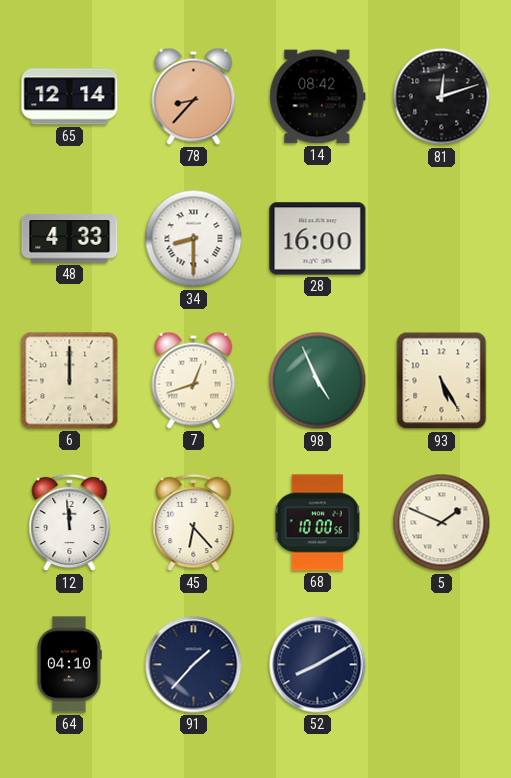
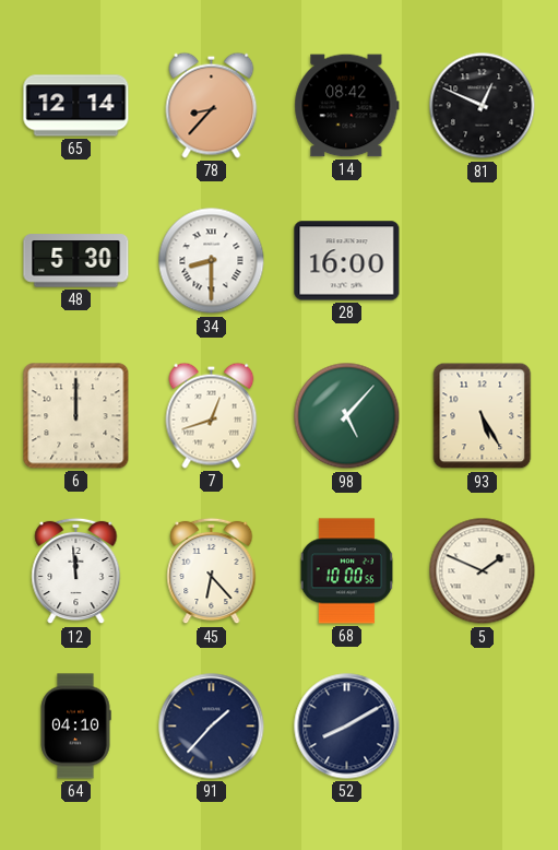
81: 12:12 -> 12:49
48: 4:33 -> 5:30
98: 4:56 -> 5:07
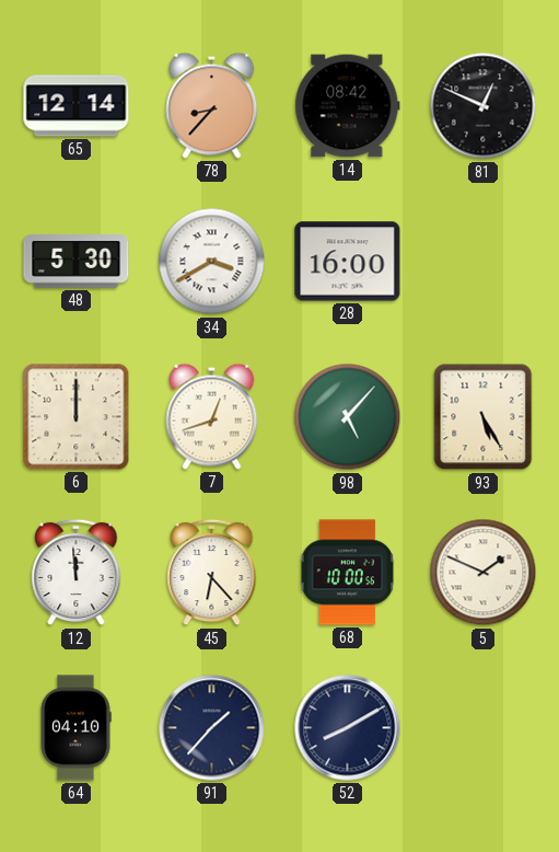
34: 8:30 -> 3:40
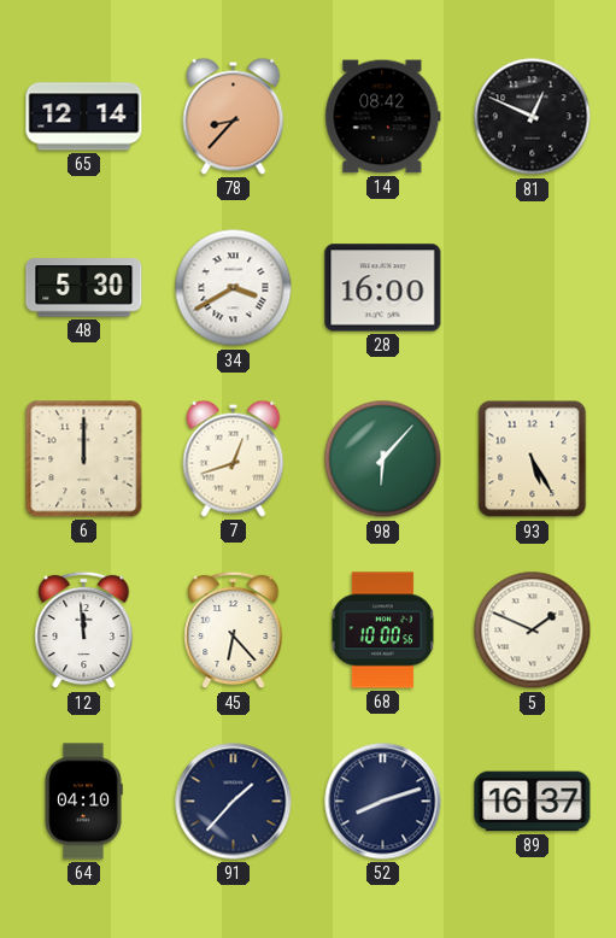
98: 5:07 -> 6:07
52: 8:10 -> 8:12
89: none -> 16:37
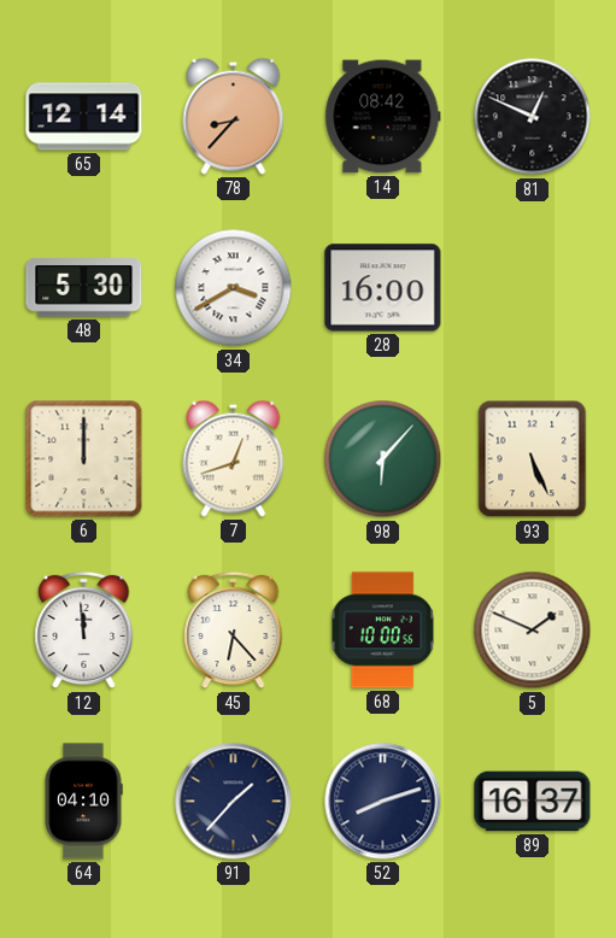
93: 5:25 -> 5:26
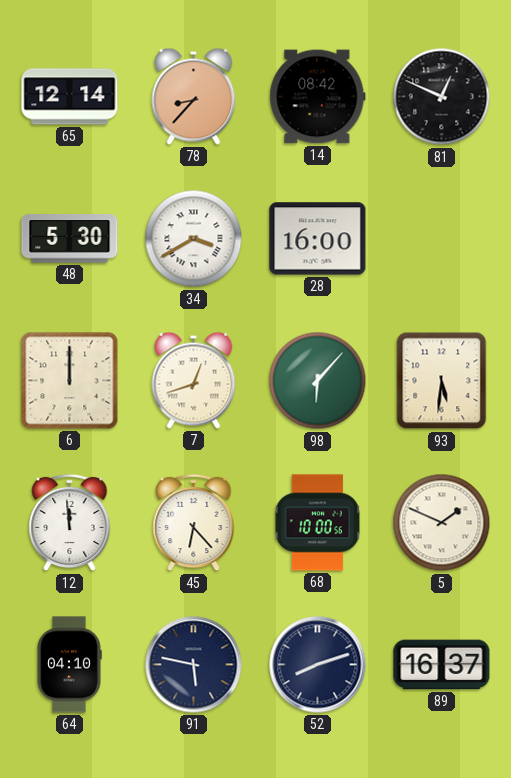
93: 5:26 -> 5:31
91: 1:37 -> 5:47
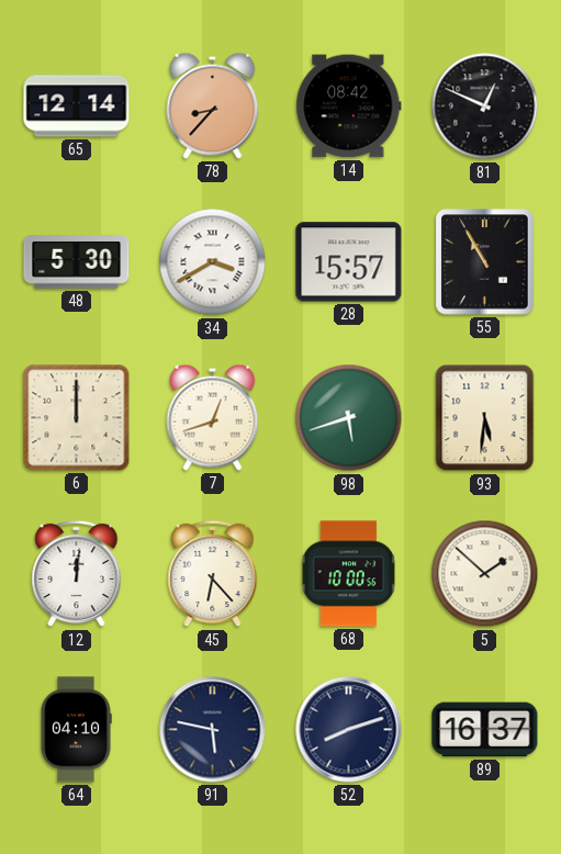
28: 16:00 -> 15:57
55: none -> 10:55
98: 6:07 -> 5:42
12: 11:59 -> 12:01
5: 1:49 -> 1:52
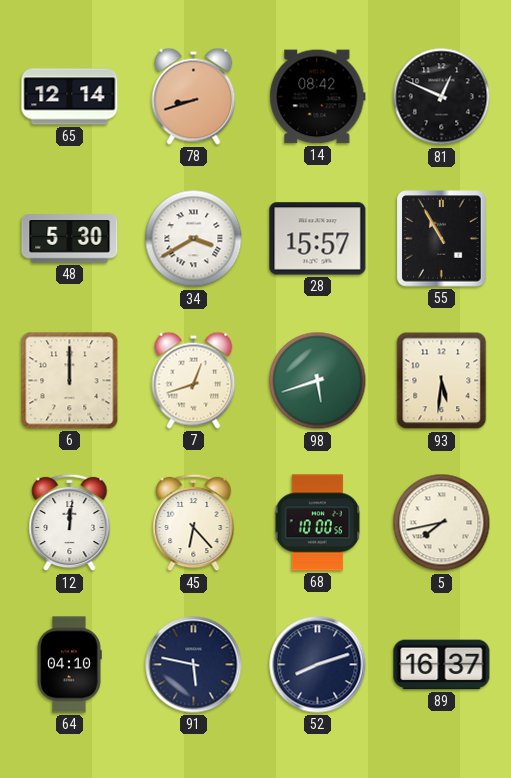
78: 8:37 -> 8:42
5: 1:52 -> 7:43
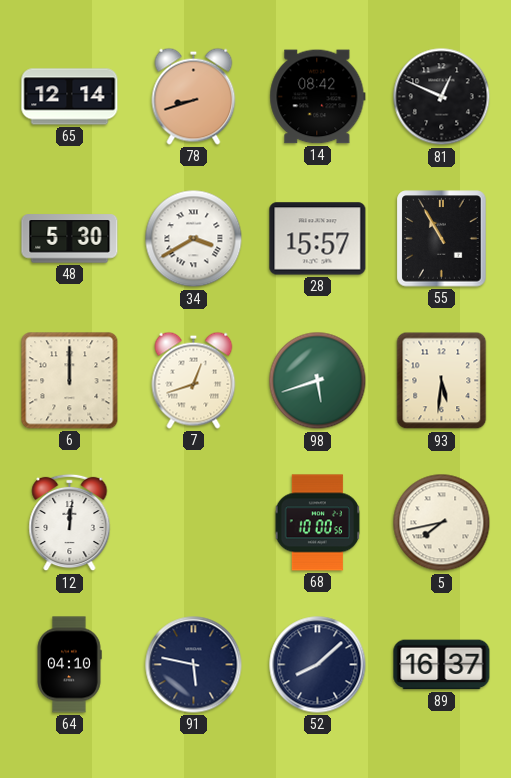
45: 6:23 -> none
52: 8:12 -> 8:08
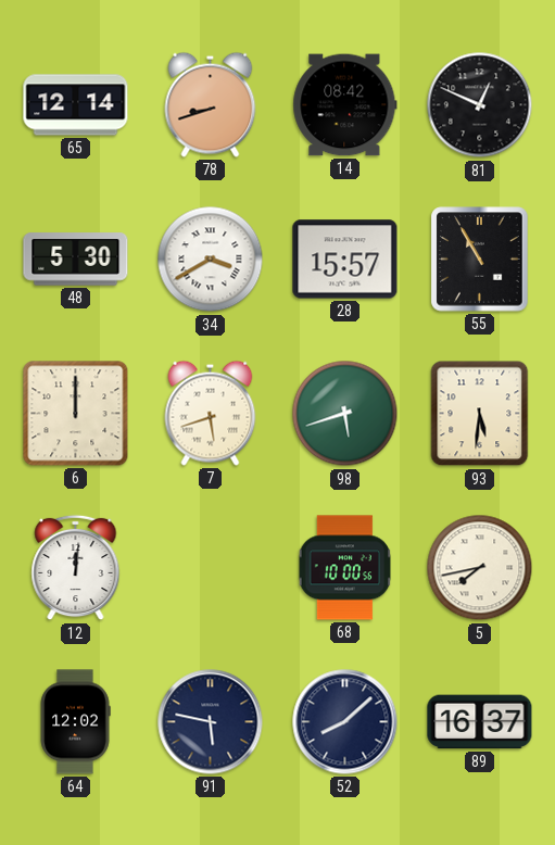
7: 12:42 -> 5:42
64: 04:10 -> 12:02
